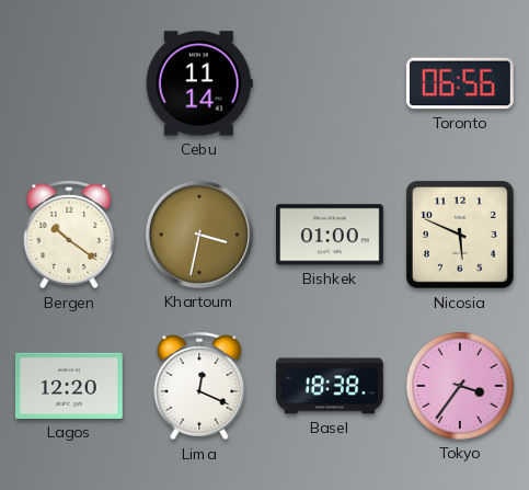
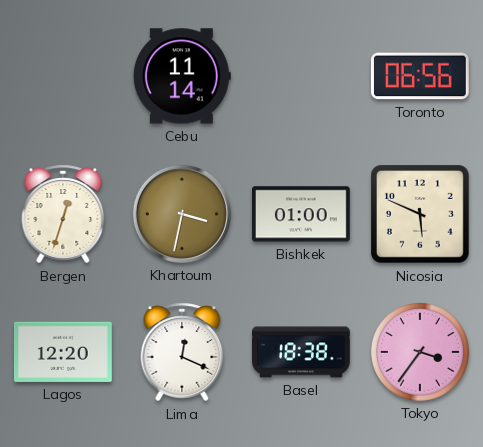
Bergen: 10:21 -> 12:33
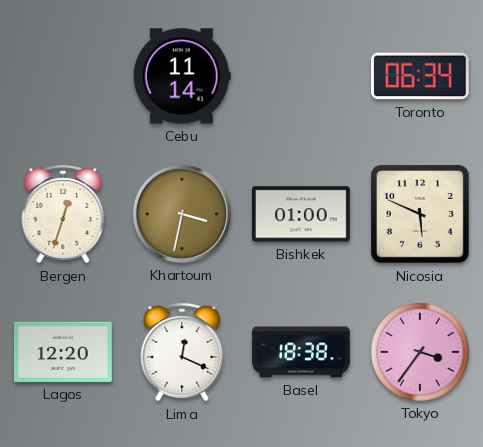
Toronto: 06:56 -> 06:34
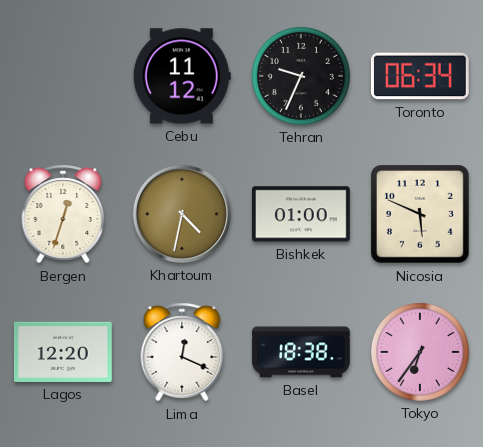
Cebu: 11:14 -> 11:12
Tehran: none -> 9:34
Khartoum: 3:32 -> 4:32
Tokyo: 3:36 -> 6:36
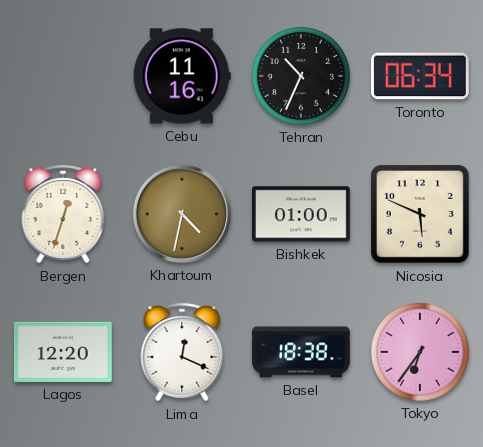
Cebu: 11:12 -> 11:16
Tehran: 9:34 -> 10:34
